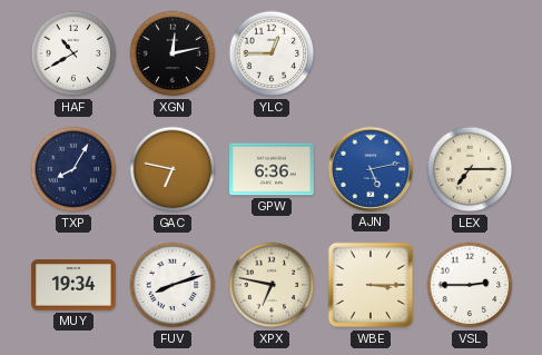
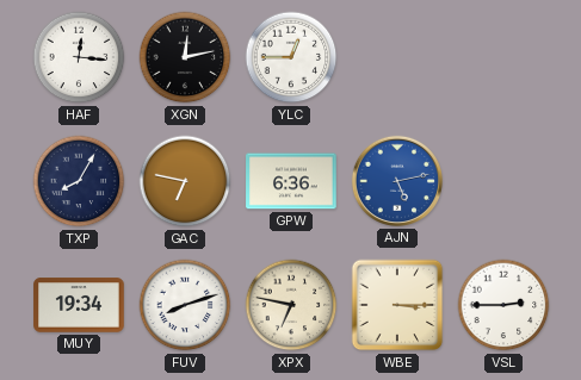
HAF: 10:40 -> 12:16
LEX: 7:15 -> none
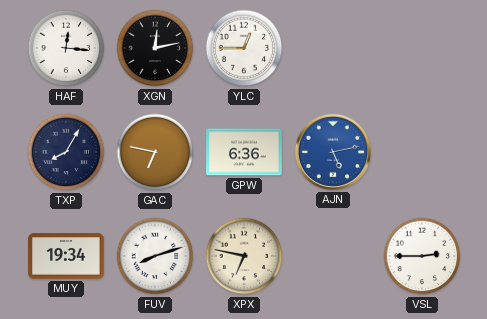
WBE: 3:15 -> none
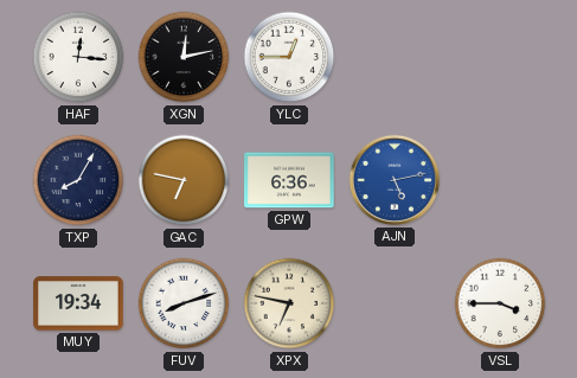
VSL: 2:45 -> 3:45
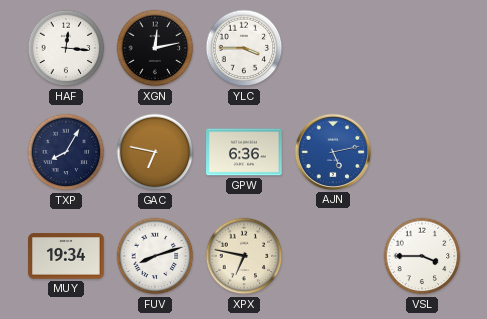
YLC: 12:45 -> 3:45
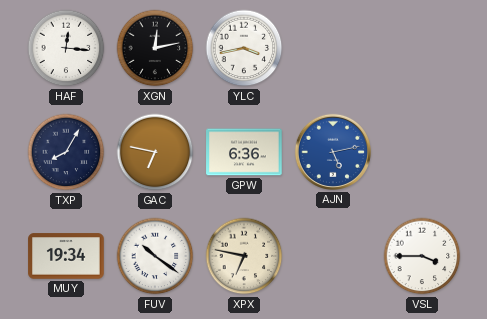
YLC: 3:45 -> 3:43
FUV: 8:12 -> 10:21
